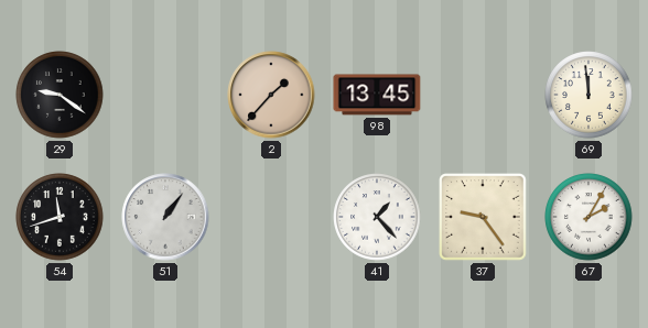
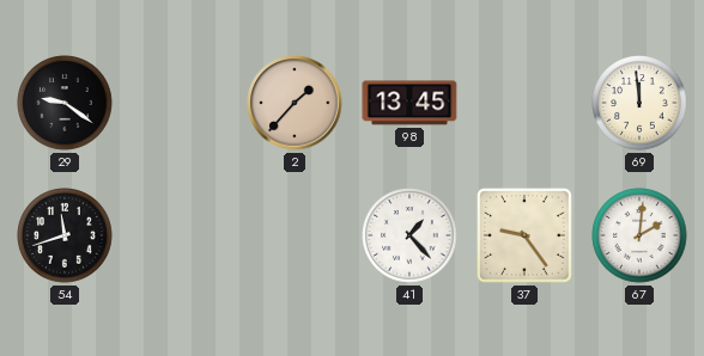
51: 1:06 -> none
67: 2:05 -> 2:01
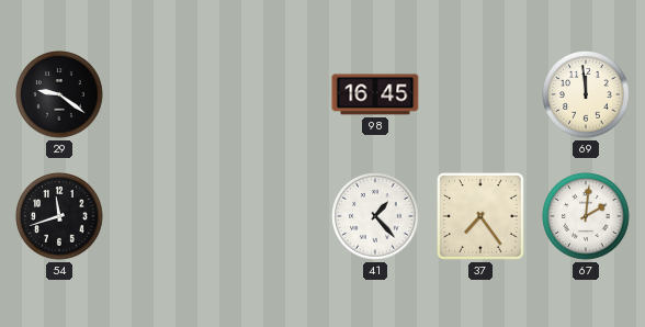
2: 1:37 -> none
98: 13:45 -> 16:45
37: 9:24 -> 7:24
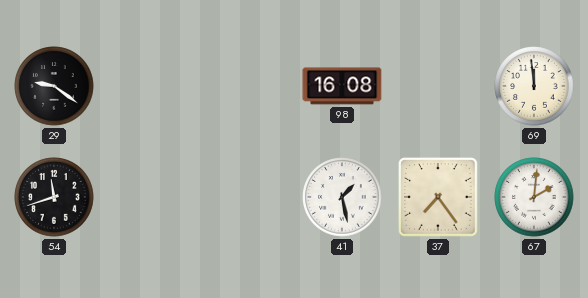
98: 16:45 -> 16:08
41: 1:23 -> 1:28
